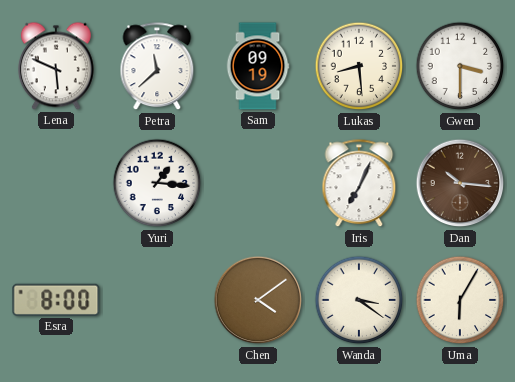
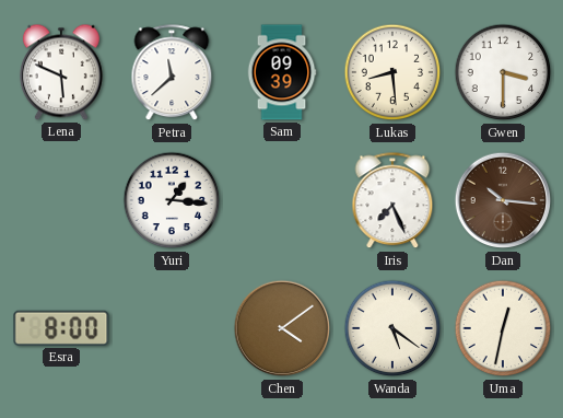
Sam: 09:19 -> 09:39
Iris: 7:04 -> 7:26
Wanda: 3:21 -> 5:21
Uma: 6:05 -> 12:32
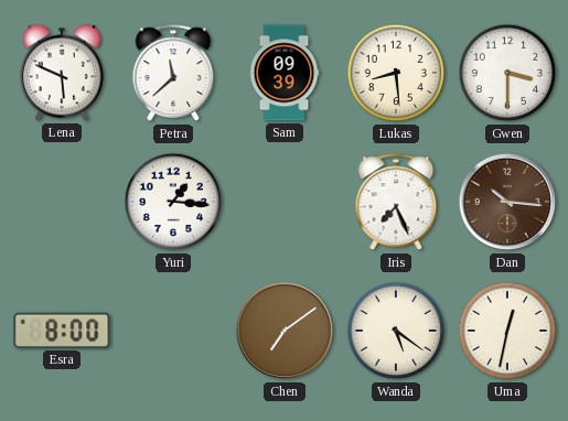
Chen: 4:09 -> 7:09
